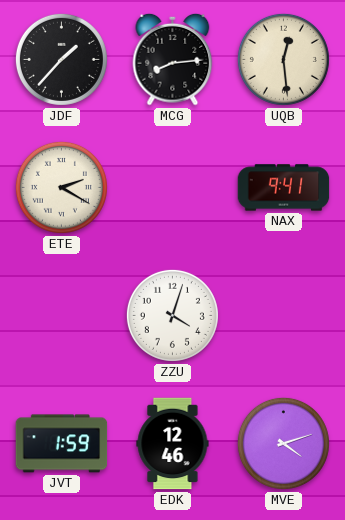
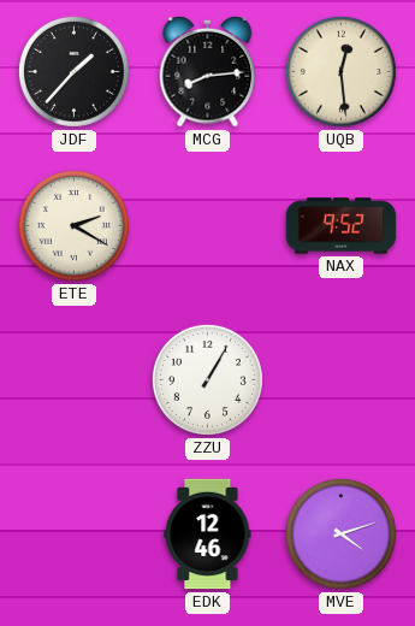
NAX: 9:41 -> 9:52
ZZU: 4:03 -> 1:05
JVT: 1:59 -> none
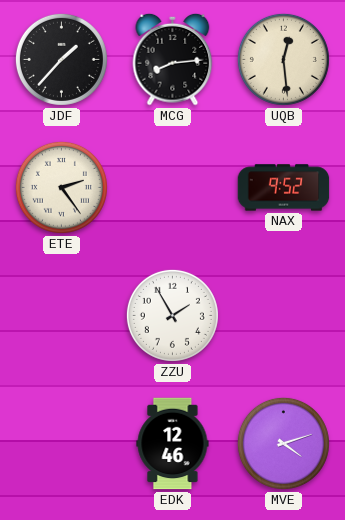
ETE: 2:20 -> 2:24
ZZU: 1:05 -> 1:55
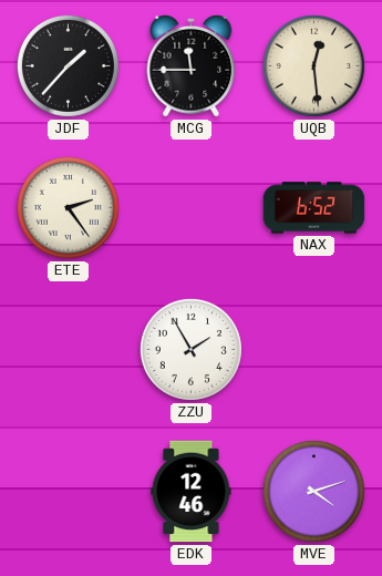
MCG: 8:14 -> 11:45
NAX: 9:52 -> 6:52
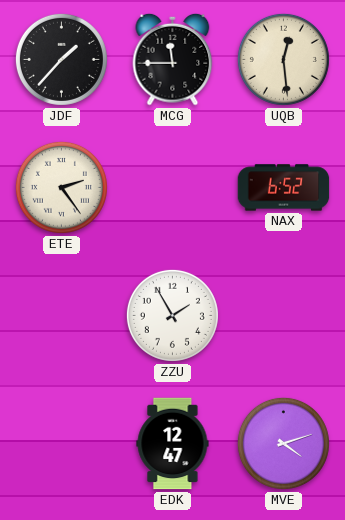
EDK: 12:46 -> 12:47
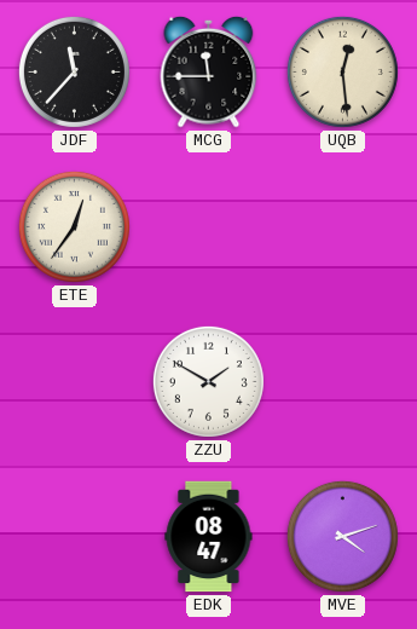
JDF: 1:37 -> 11:37
ETE: 2:24 -> 12:36
NAX: 6:52 -> none
ZZU: 1:55 -> 1:50
EDK: 12:47 -> 08:47
